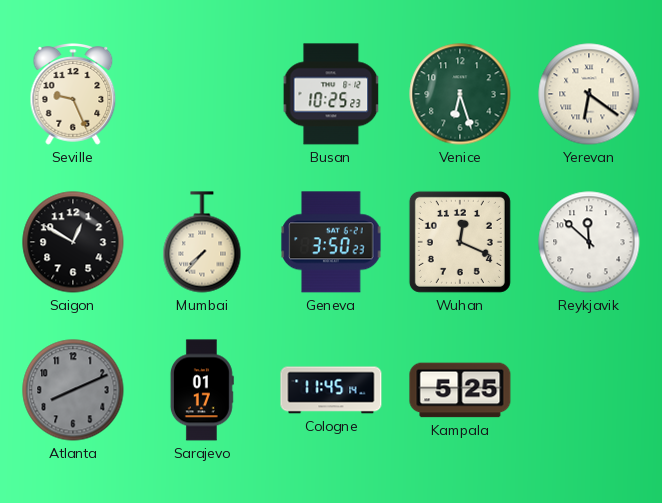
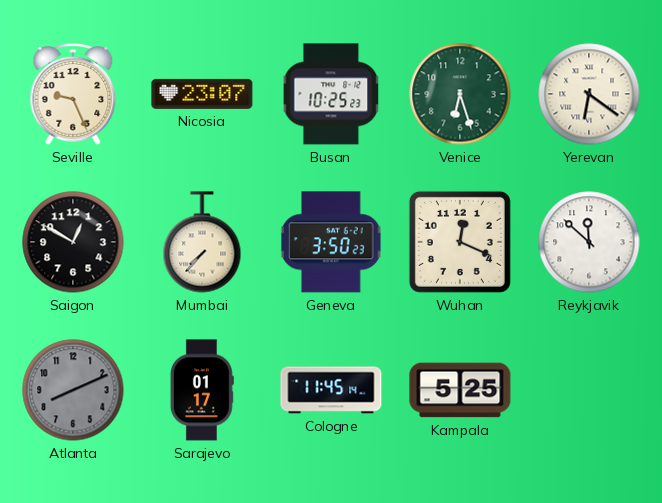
Nicosia: none -> 23:07
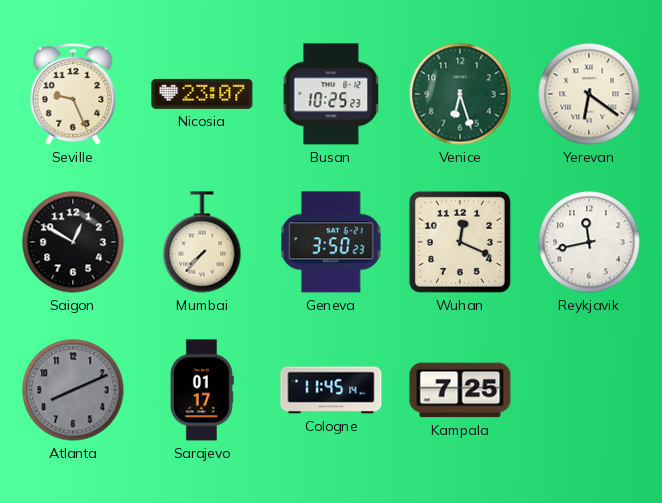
Reykjavik: 11:52 -> 11:43
Kampala: 5:25 -> 7:25
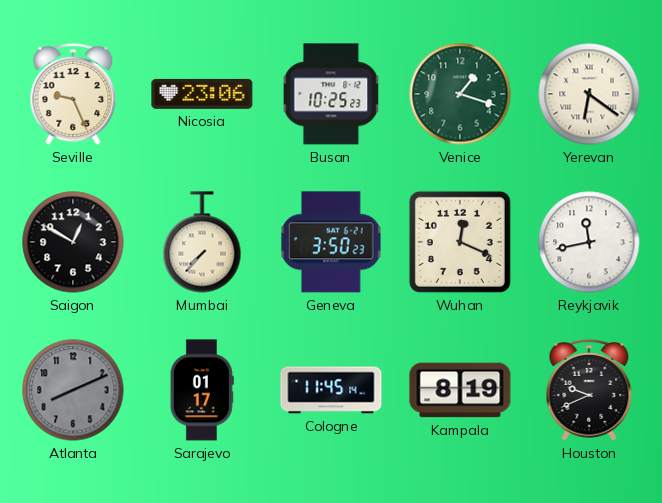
Nicosia: 23:07 -> 23:06
Venice: 6:27 -> 1:18
Kampala: 7:25 -> 8:19
Houston: none -> 9:41
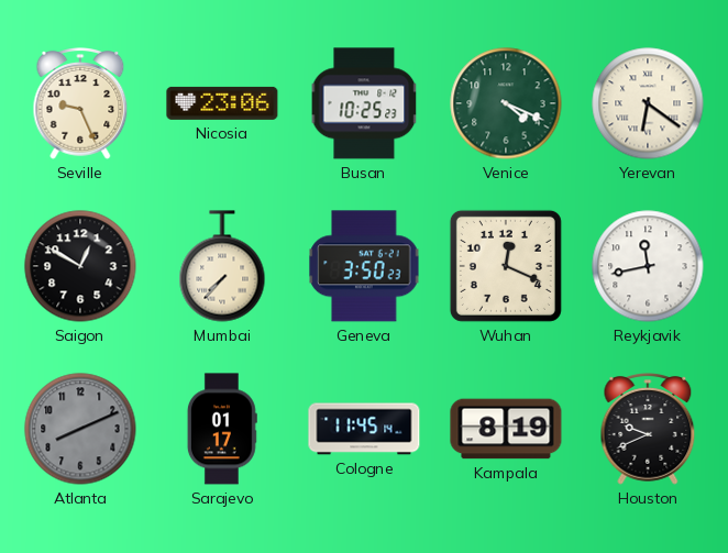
Venice: 1:18 -> 4:19
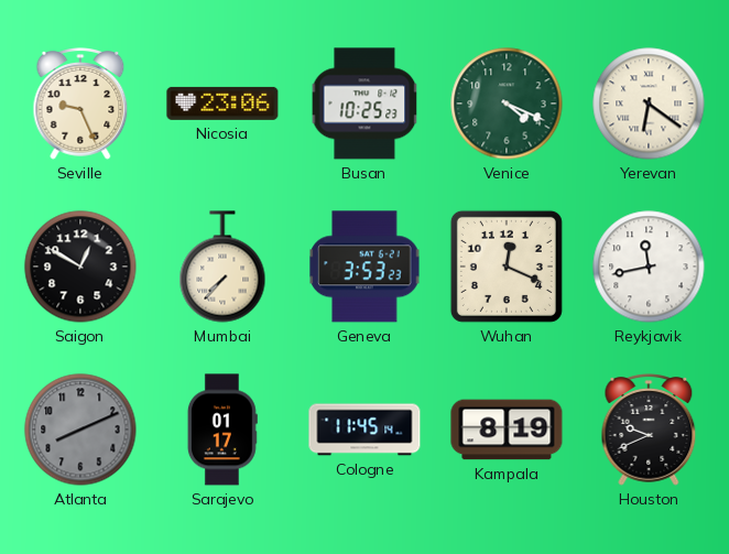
Geneva: 3:50 -> 3:53
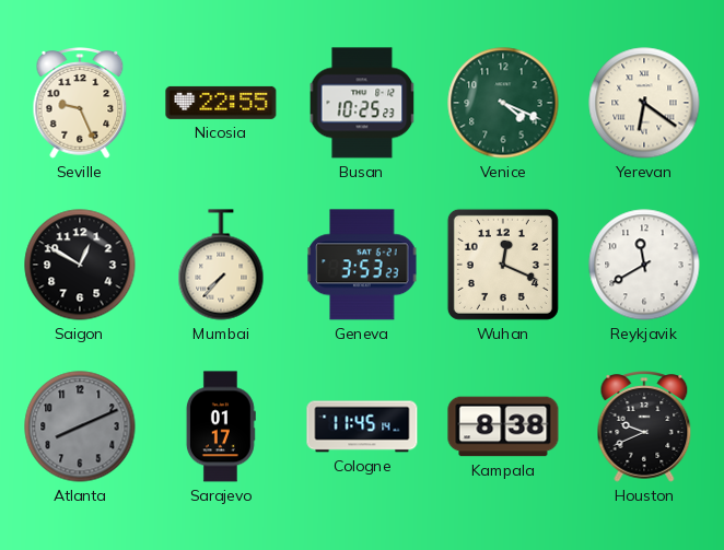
Nicosia: 23:06 -> 22:55
Reykjavik: 11:43 -> 11:40
Kampala: 8:19 -> 8:38
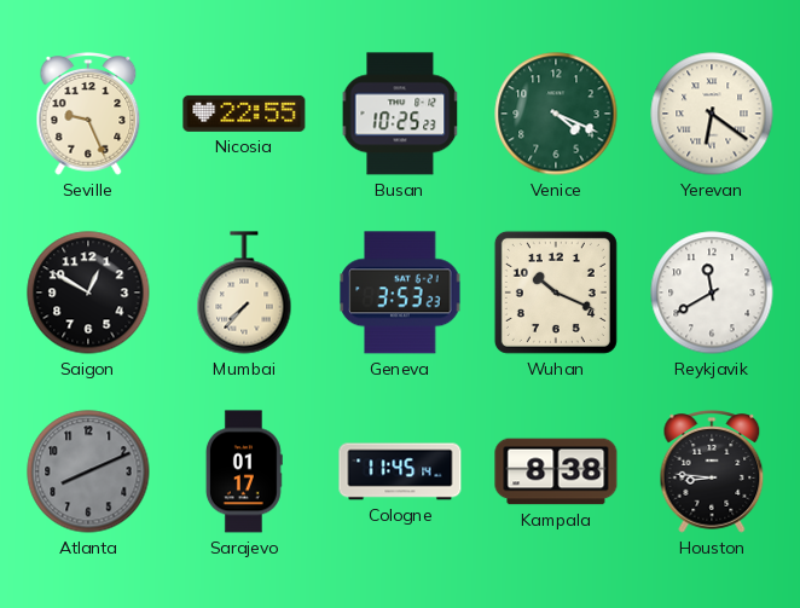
Wuhan: 12:19 -> 10:19
Houston: 9:41 -> 8:46
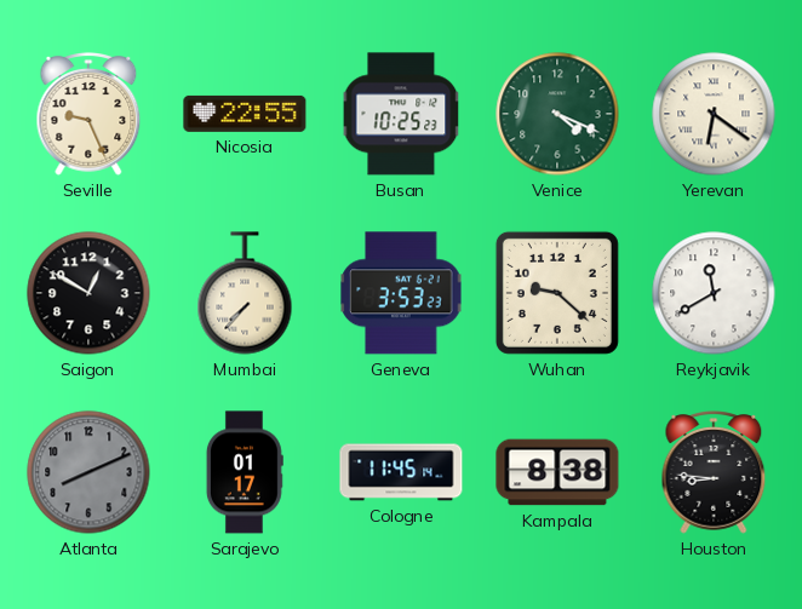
Wuhan: 10:19 -> 9:22
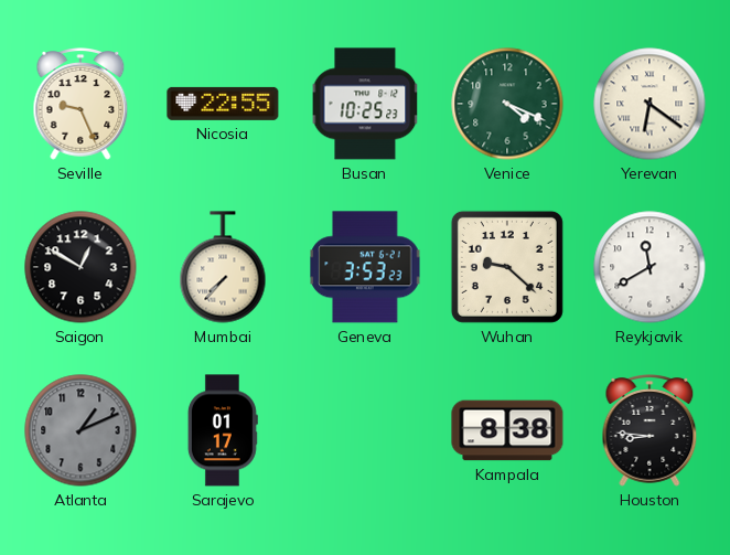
Atlanta: 8:11 -> 1:11
Cologne: 11:45 -> none
